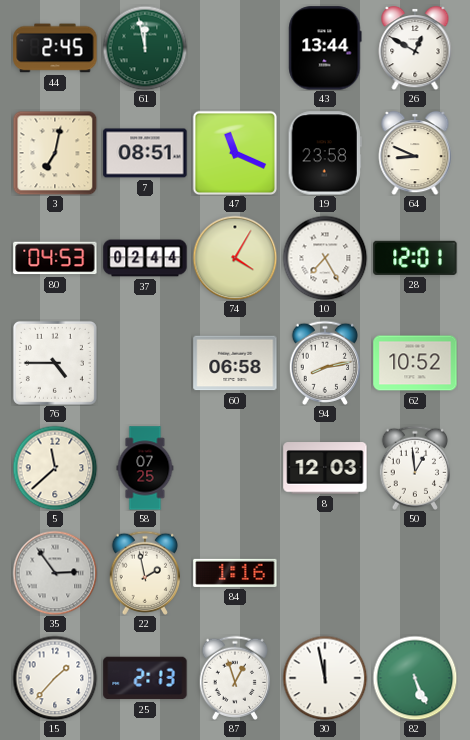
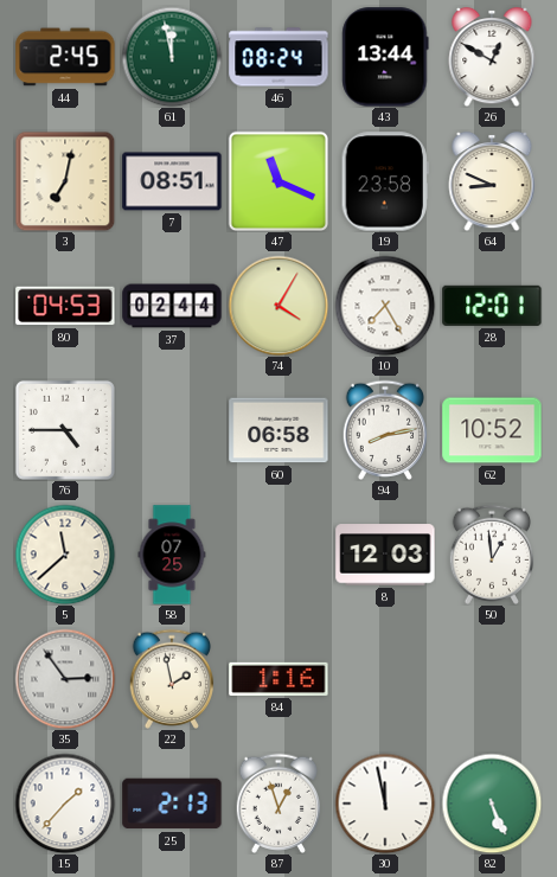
46: none -> 08:24
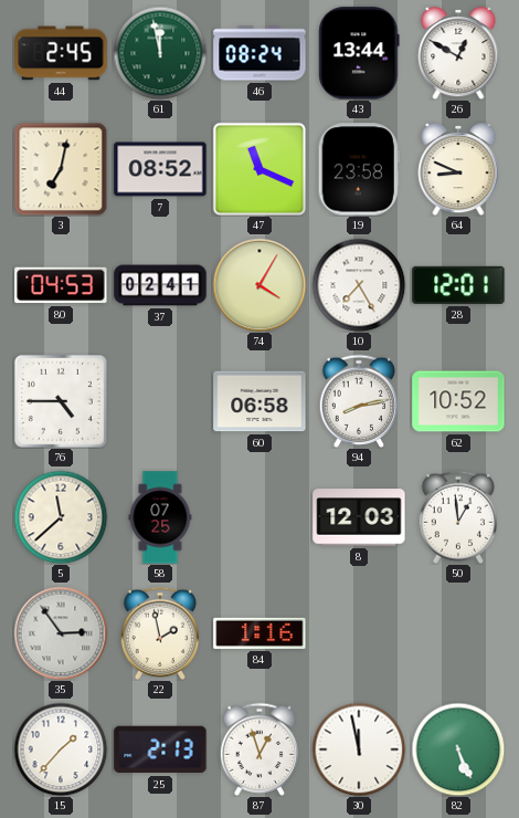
7: 08:51 -> 08:52
37: 02:44 -> 02:41
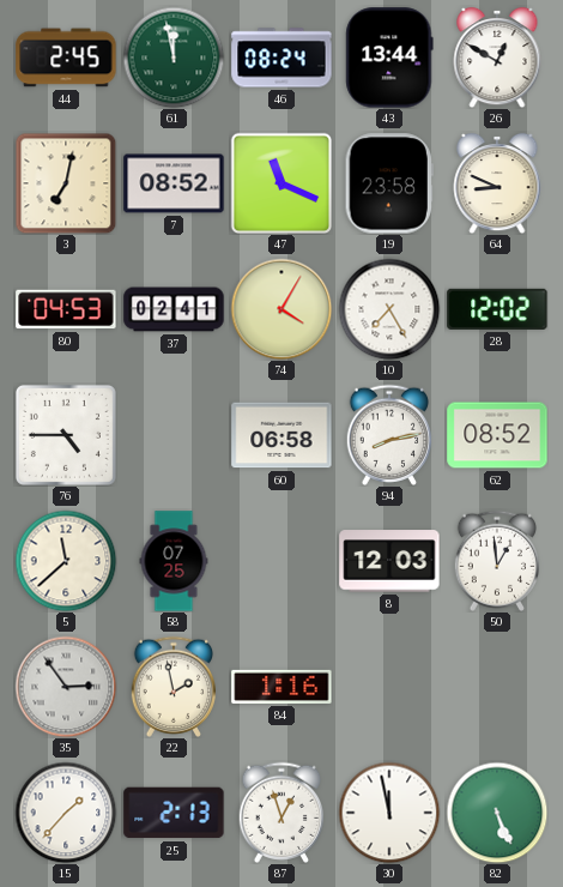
28: 12:01 -> 12:02
62: 10:52 -> 08:52
